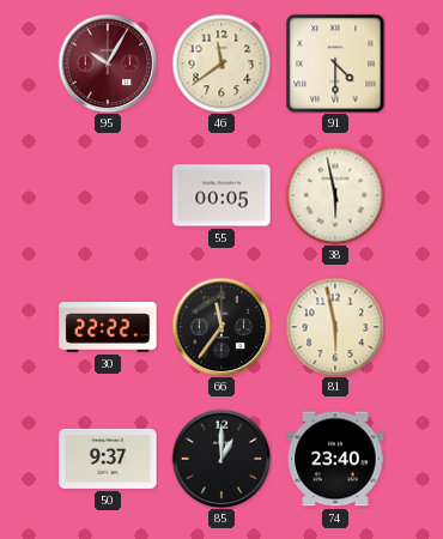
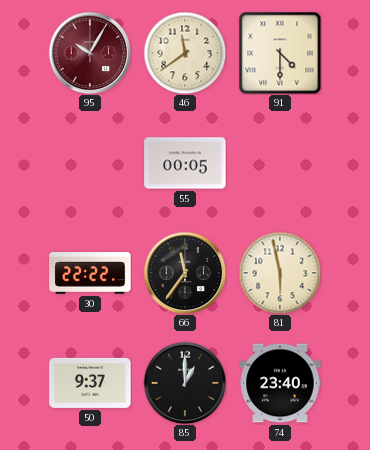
38: 5:58 -> none
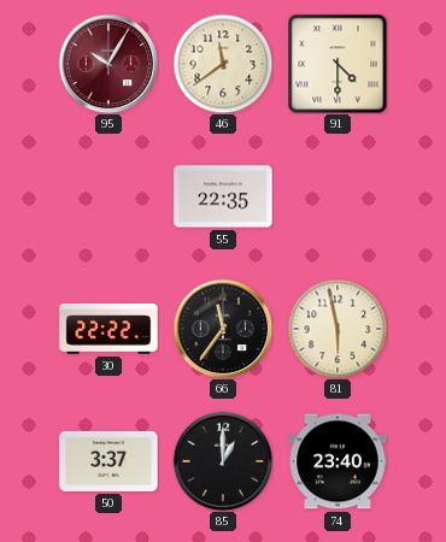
55: 00:05 -> 22:35
50: 9:37 -> 3:37
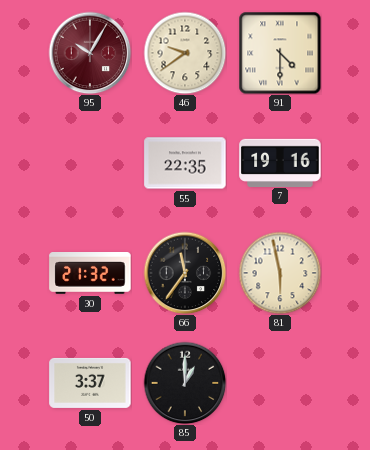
46: 11:39 -> 9:39
7: none -> 19:16
30: 22:22 -> 21:32
74: 23:40 -> none
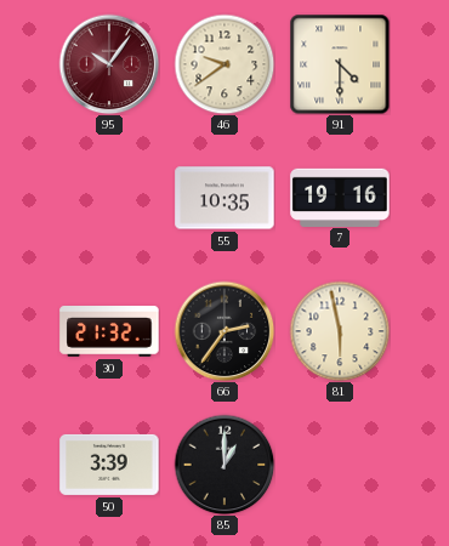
95: 10:05 -> 10:06
55: 22:35 -> 10:35
66: 11:36 -> 2:36
50: 3:37 -> 3:39
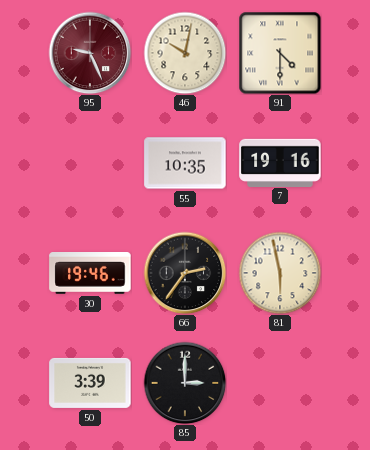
95: 10:06 -> 9:26
46: 9:39 -> 10:02
30: 21:32 -> 19:46
85: 1:00 -> 3:00
